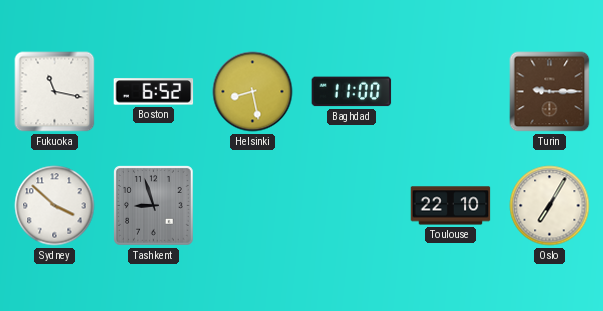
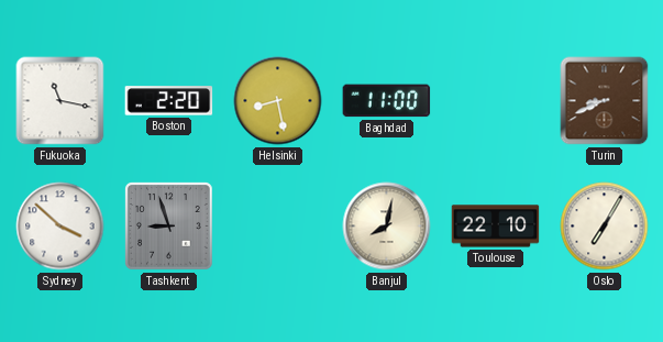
Boston: 6:52 -> 2:20
Turin: 9:15 -> 8:41
Banjul: none -> 8:02
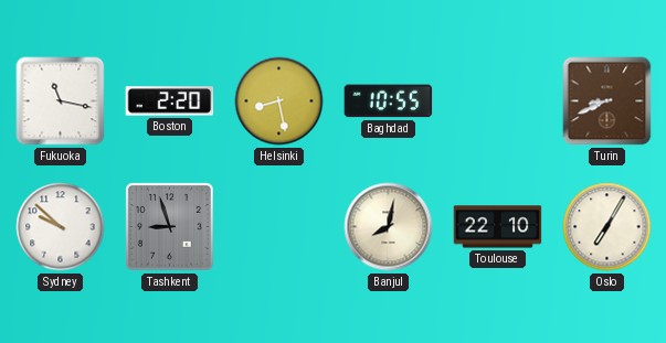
Baghdad: 11:00 -> 10:55
Sydney: 3:52 -> 9:52
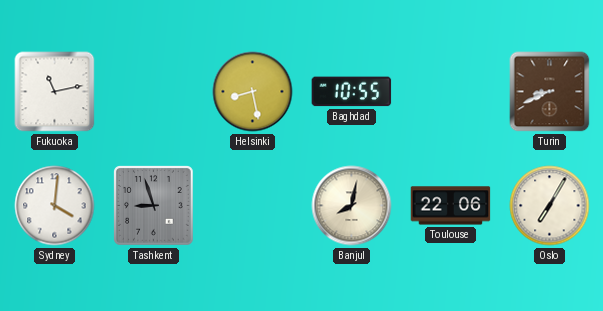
Fukuoka: 11:17 -> 11:13
Boston: 2:20 -> none
Sydney: 9:52 -> 4:01
Toulouse: 22:10 -> 22:06
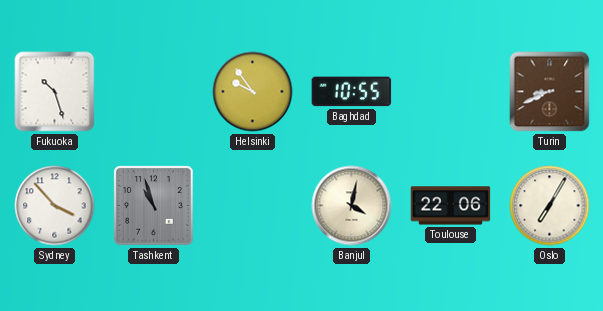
Fukuoka: 11:13 -> 10:27
Helsinki: 8:28 -> 9:54
Sydney: 4:01 -> 3:53
Tashkent: 8:57 -> 10:57
Banjul: 8:02 -> 4:02
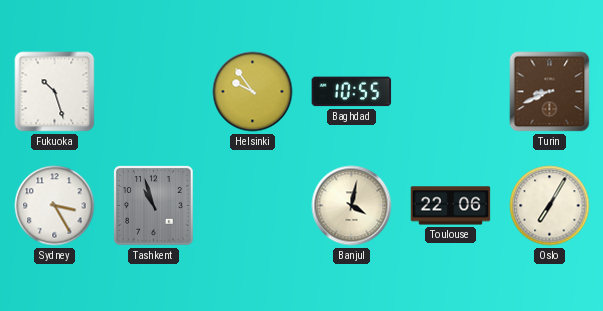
Sydney: 3:53 -> 3:25
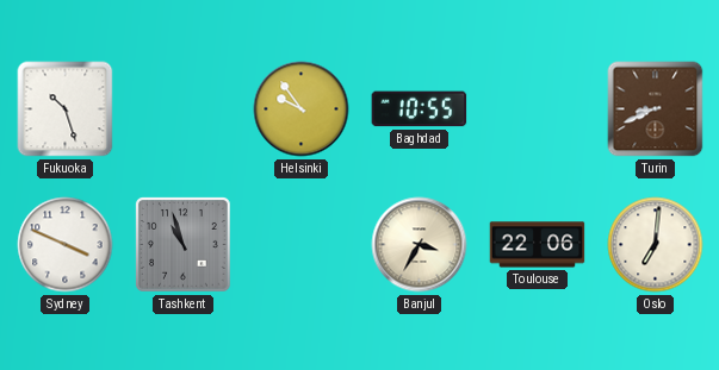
Sydney: 3:25 -> 3:49
Banjul: 4:02 -> 3:35
Oslo: 7:05 -> 7:01
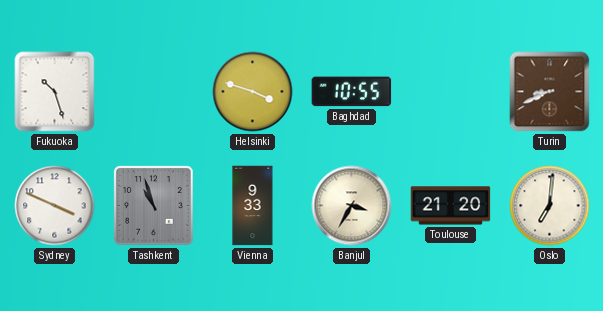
Helsinki: 9:54 -> 3:48
Vienna: none -> 9:33
Toulouse: 22:06 -> 21:20
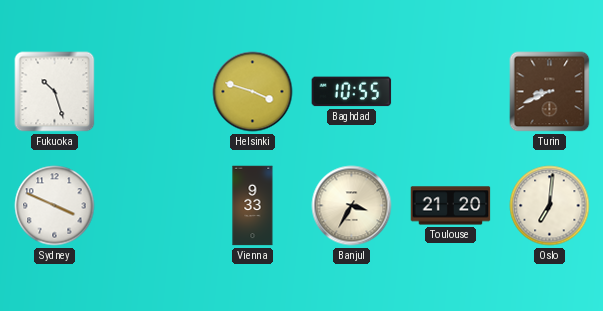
Tashkent: 10:57 -> none
